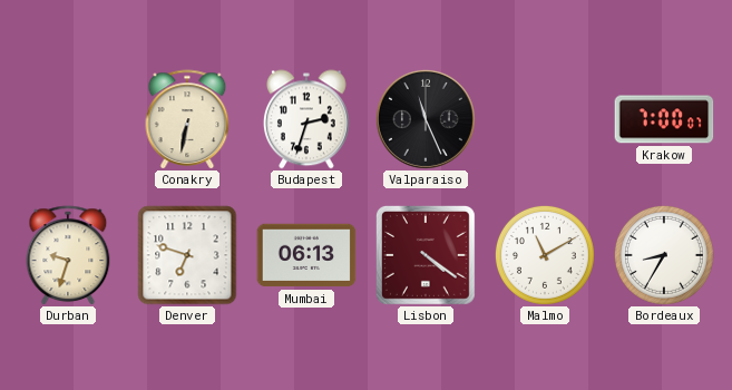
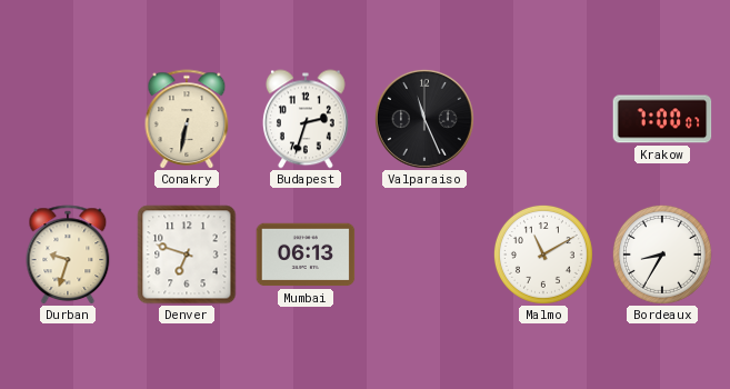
Lisbon: 4:21 -> none
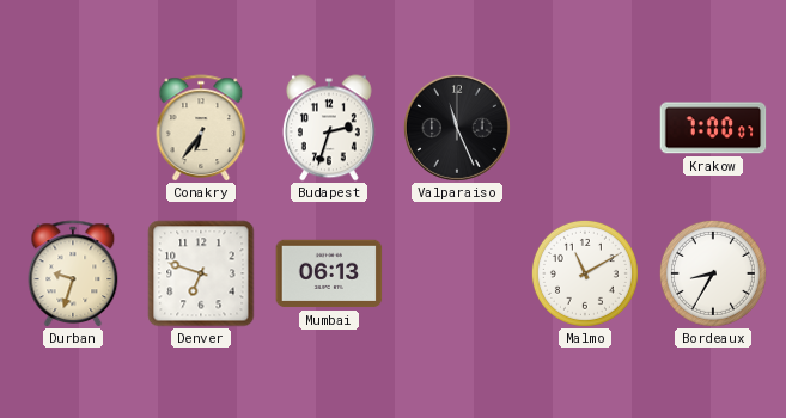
Conakry: 6:32 -> 6:36
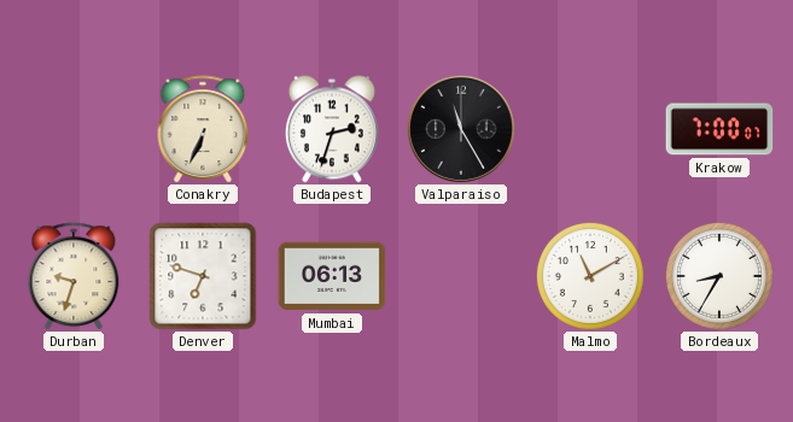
Conakry: 6:36 -> 6:34
Valparaiso: 11:26 -> 11:25
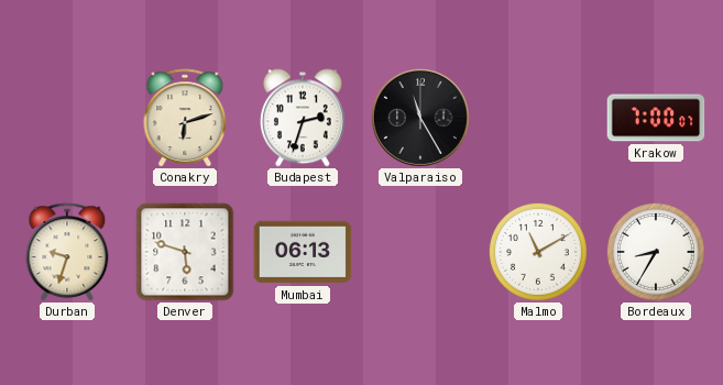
Conakry: 6:34 -> 6:12
Denver: 6:48 -> 5:48
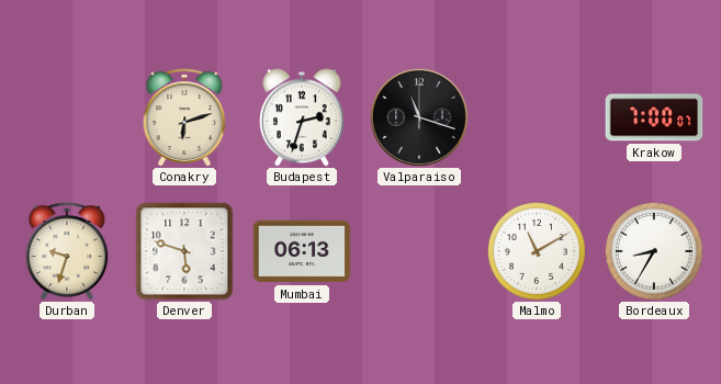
Valparaiso: 11:25 -> 11:18
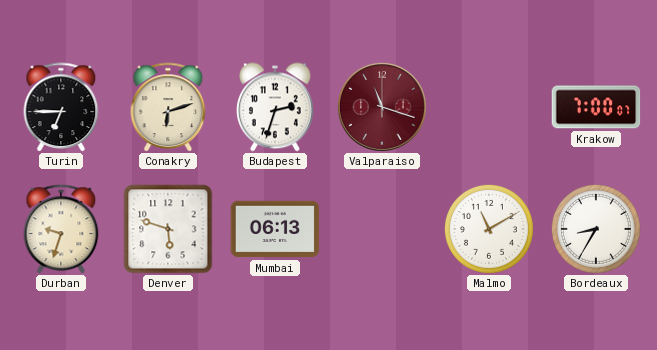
Turin: none -> 6:45
Valparaiso dial: black -> burgundy
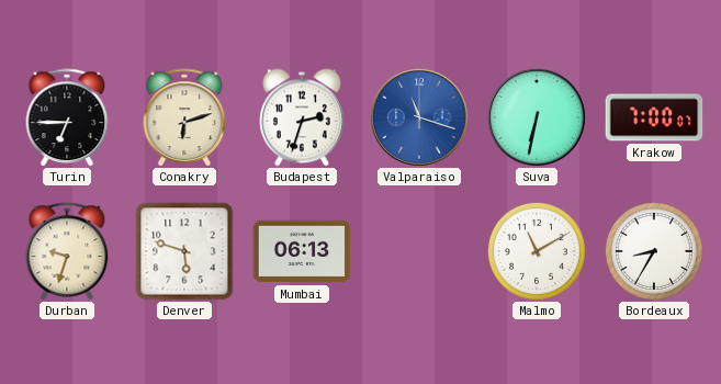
Valparaiso dial: burgundy -> blue
Suva: none -> 6:32
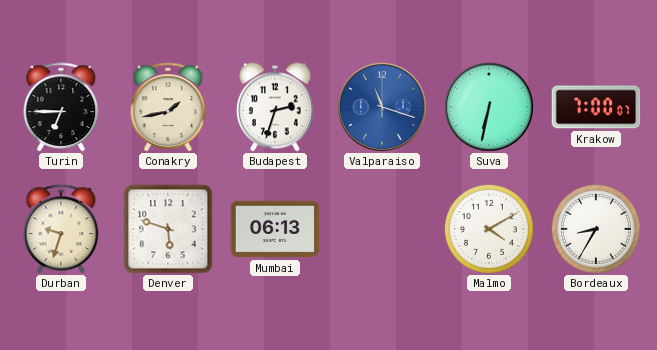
Conakry: 6:12 -> 1:43
Malmo: 11:10 -> 4:10
